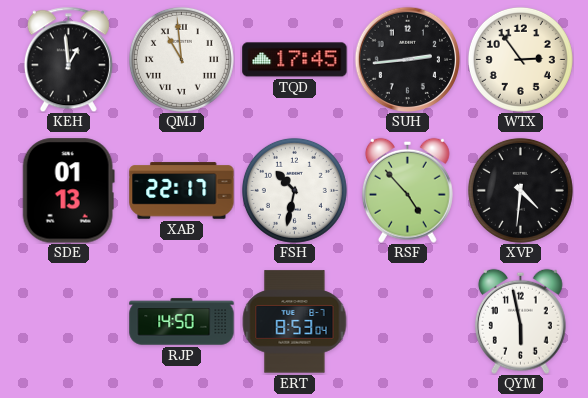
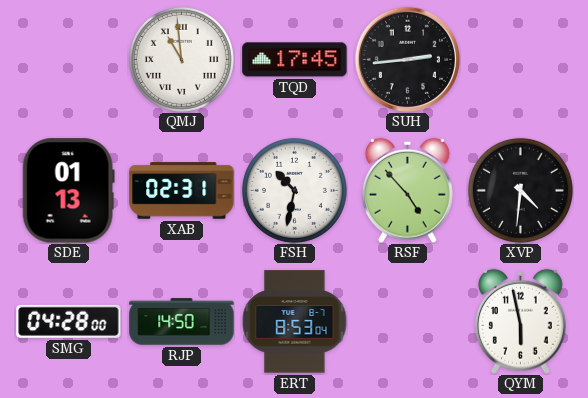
KEH: 12:59 -> none
WTX: 2:54 -> none
XAB: 22:17 -> 02:31
SMG: none -> 04:28
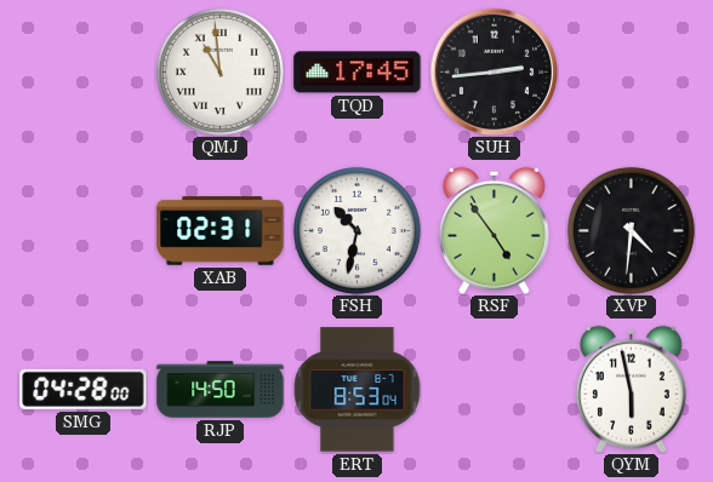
SDE: 01:13 -> none
RSF: 4:53 -> 4:54
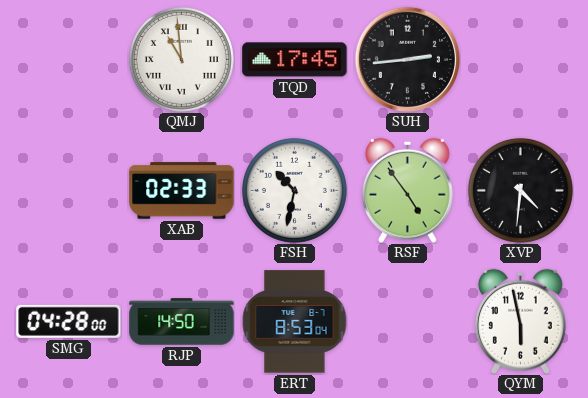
XAB: 02:31 -> 02:33
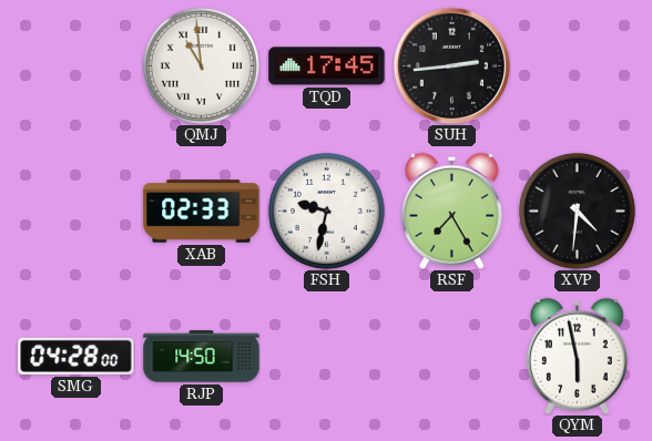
FSH: 10:32 -> 9:32
RSF: 4:54 -> 7:25
ERT: 8:53 -> none
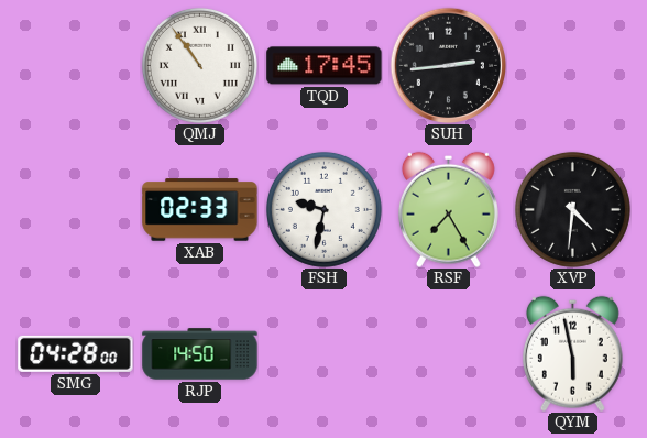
QMJ: 10:59 -> 10:54
